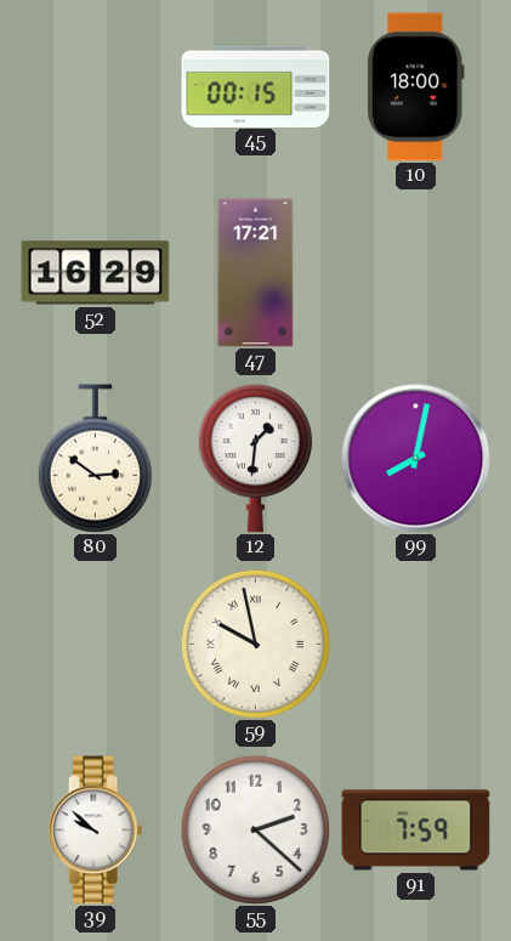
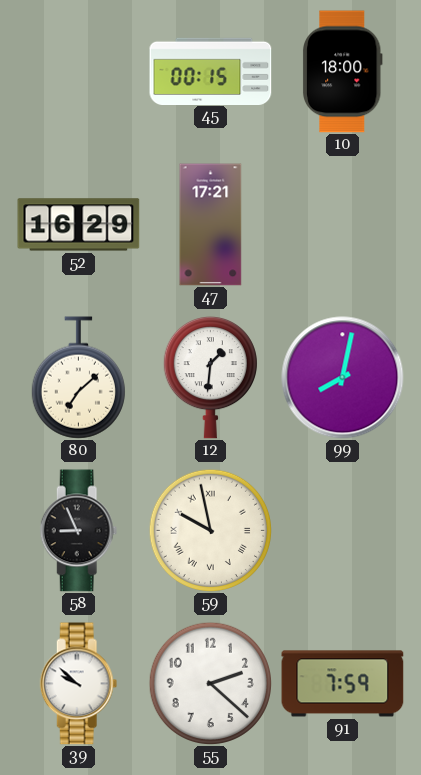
80: 2:51 -> 7:08
58: none -> 8:56
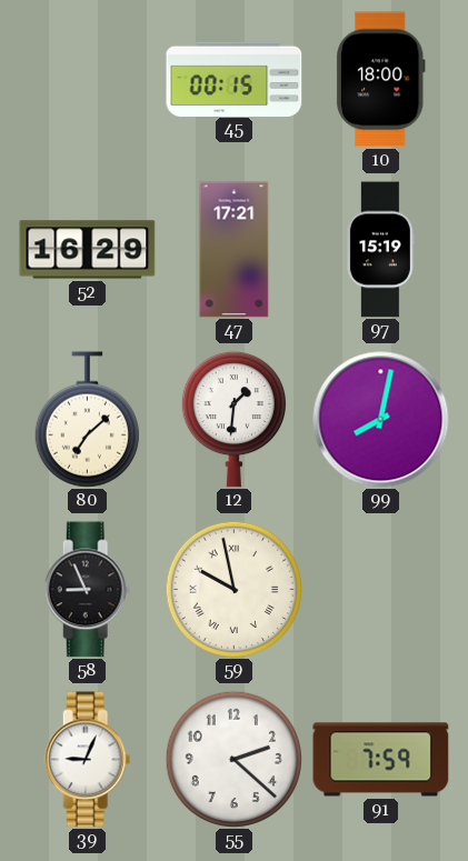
97: none -> 15:19
39: 9:52 -> 9:04
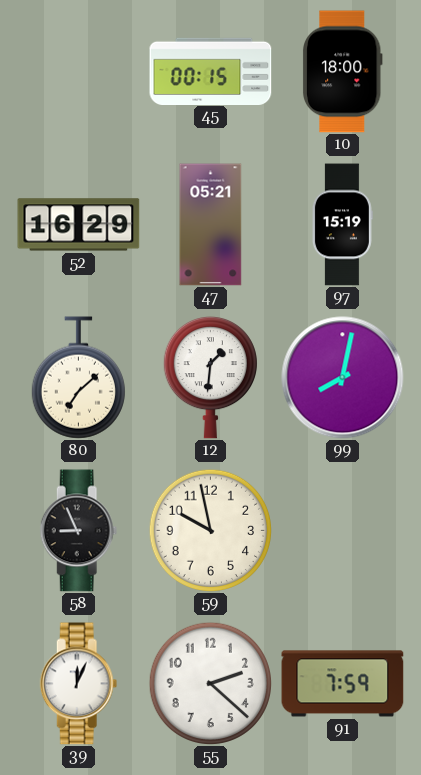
47: 17:21 -> 05:21
59 numerals: Roman -> Arabic
39: 9:04 -> 12:04
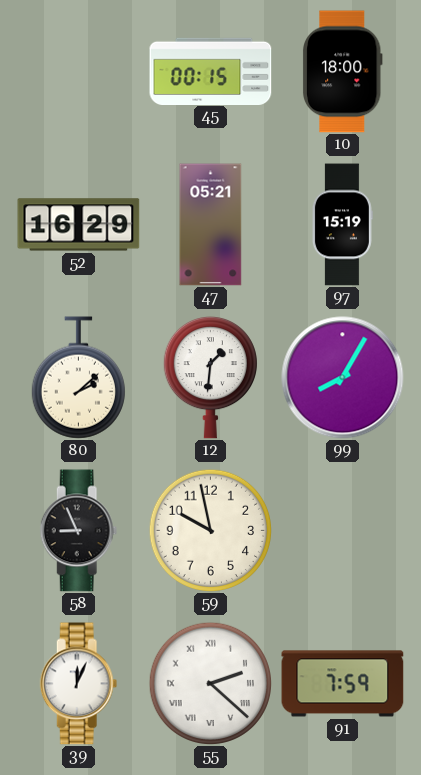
80: 7:08 -> 2:08
99: 8:02 -> 8:05
55 numerals: Arabic -> Roman
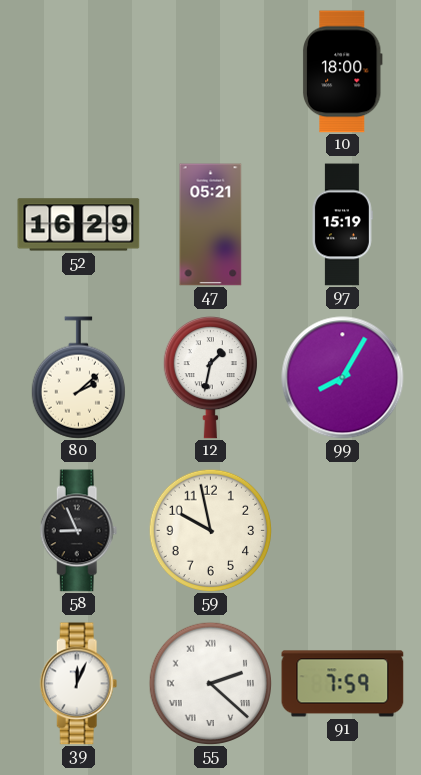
45: 00:15 -> none
12: 1:31 -> 1:32
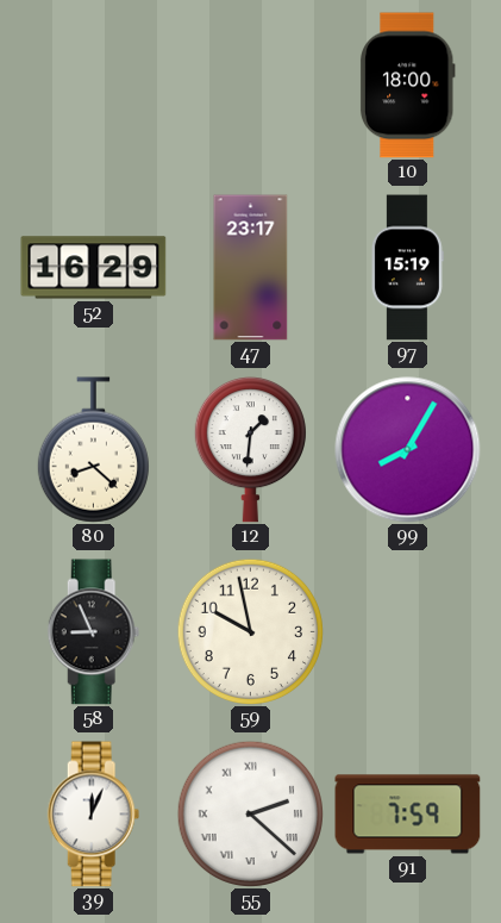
47: 05:21 -> 23:17
80: 2:08 -> 8:22
12: 1:32 -> 1:31
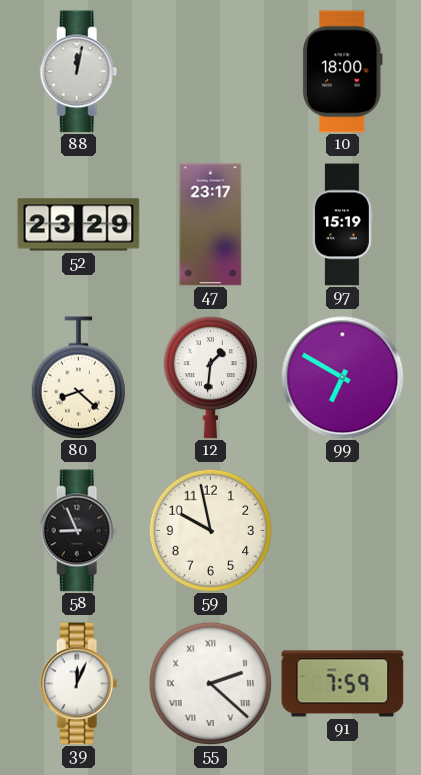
88: none -> 12:02
52: 16:29 -> 23:29
99: 8:05 -> 6:50
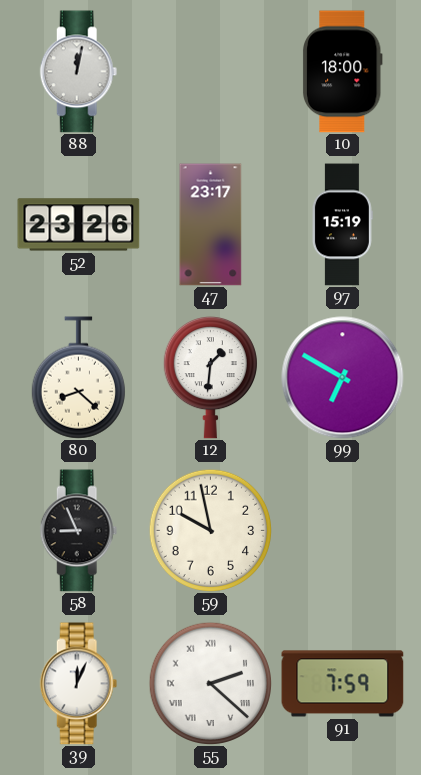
52: 23:29 -> 23:26
